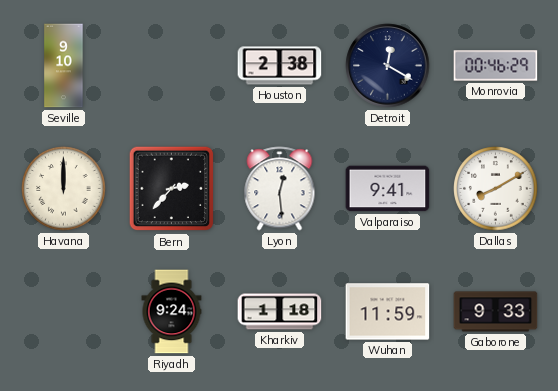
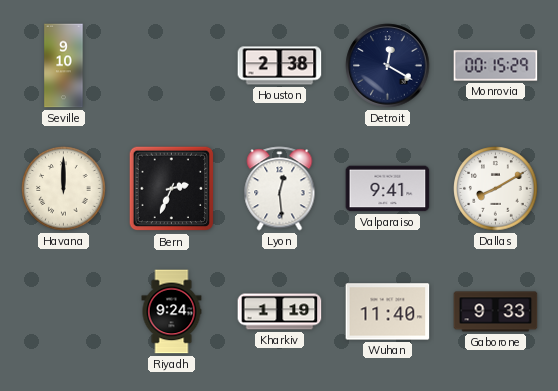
Monrovia: 00:46 -> 00:15
Bern: 2:37 -> 2:34
Kharkiv: 1:18 -> 1:19
Wuhan: 11:59 -> 11:40
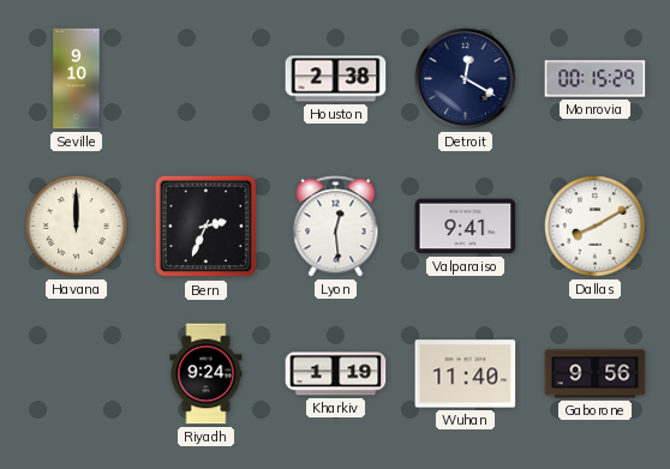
Gaborone: 9:33 -> 9:56
